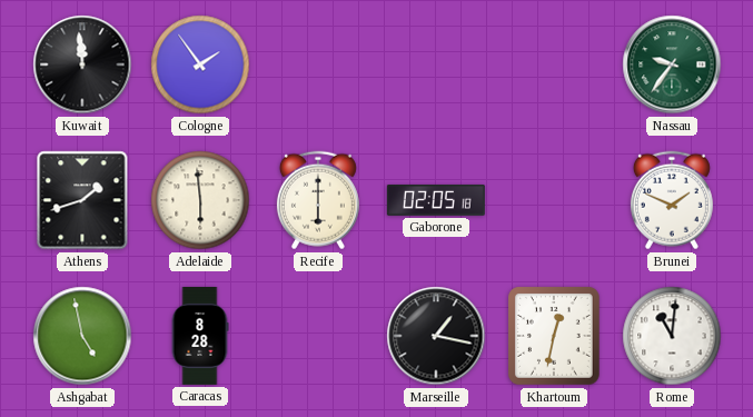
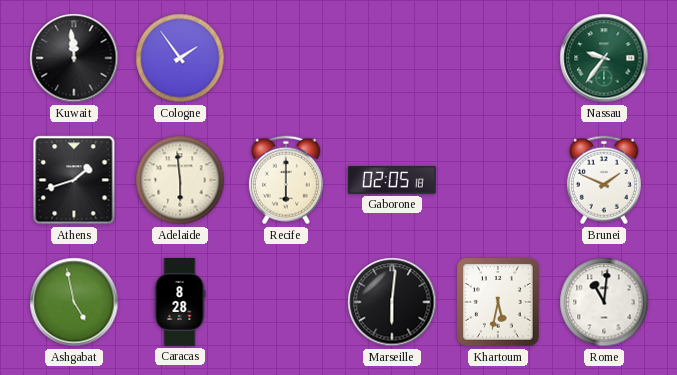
Marseille: 1:17 -> 6:01
Khartoum: 12:32 -> 5:32
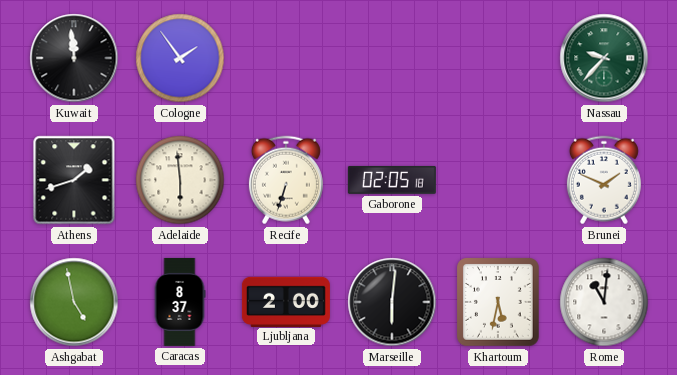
Nassau: 9:36 -> 9:37
Recife: 6:00 -> 6:33
Caracas: 8:28 -> 8:37
Ljubljana: none -> 2:00
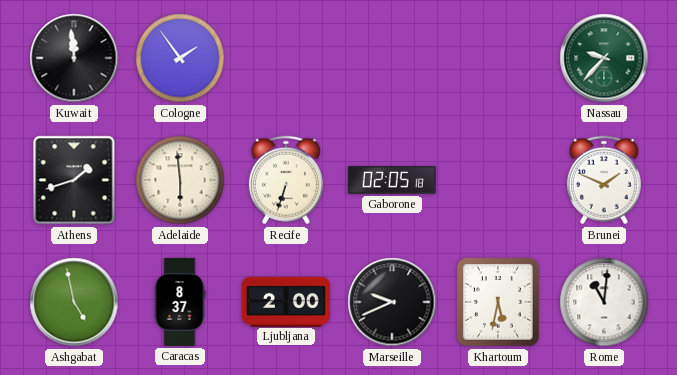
Marseille: 6:01 -> 9:41
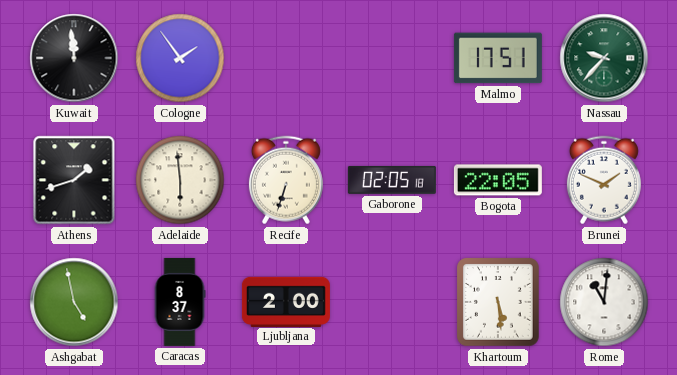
Malmo: none -> 17:51
Bogota: none -> 22:05
Marseille: 9:41 -> none
Khartoum: 5:32 -> 5:29
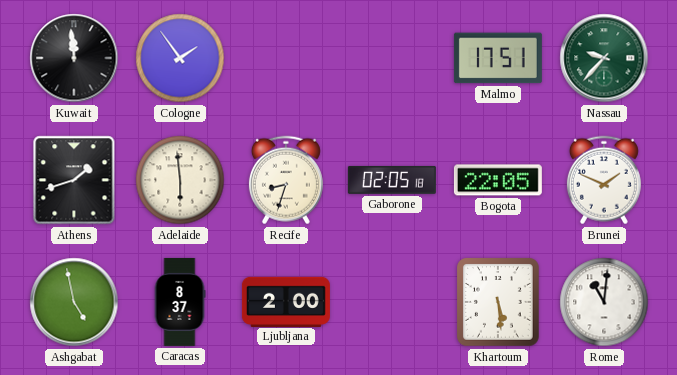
Recife: 6:33 -> 8:33
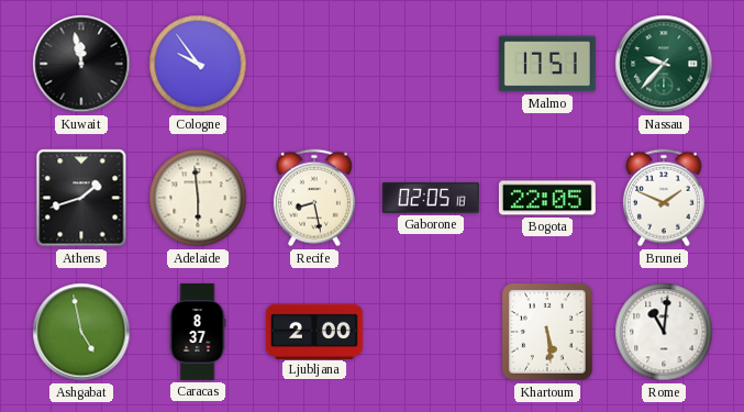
Kuwait: 11:59 -> 11:58
Cologne: 1:54 -> 9:54
Recife: 8:33 -> 8:28
